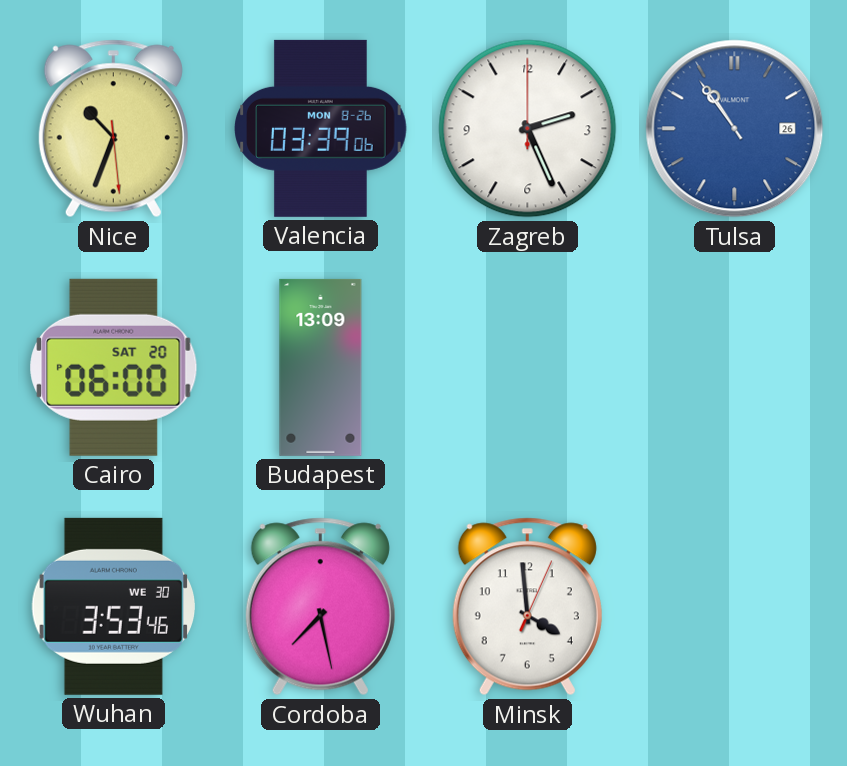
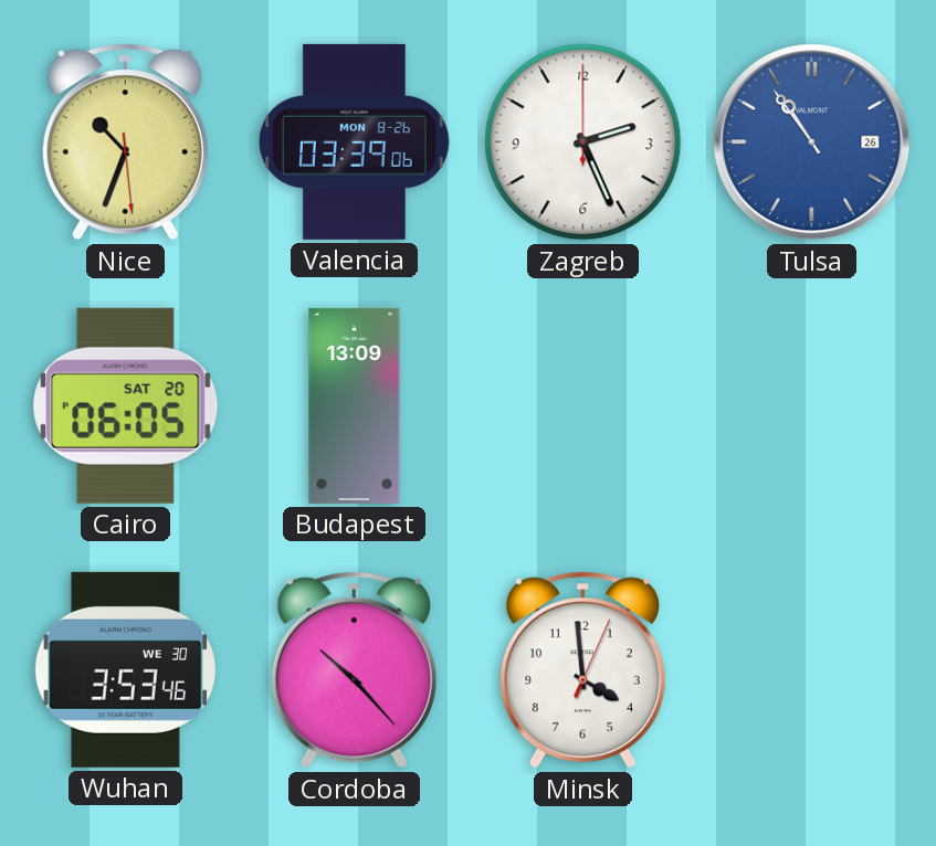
Cairo: 06:00 -> 06:05
Cordoba: 7:28 -> 10:23
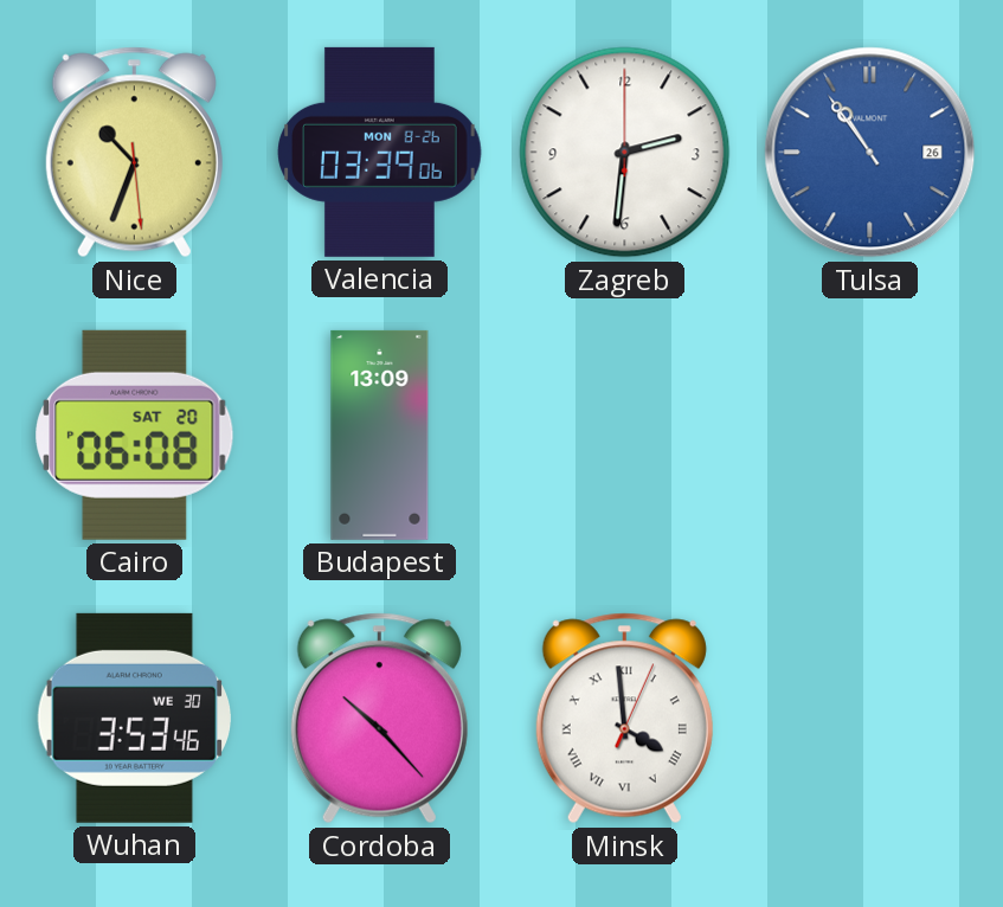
Zagreb: 2:26 -> 2:31
Cairo: 06:05 -> 06:08
Minsk numerals: Arabic -> Roman
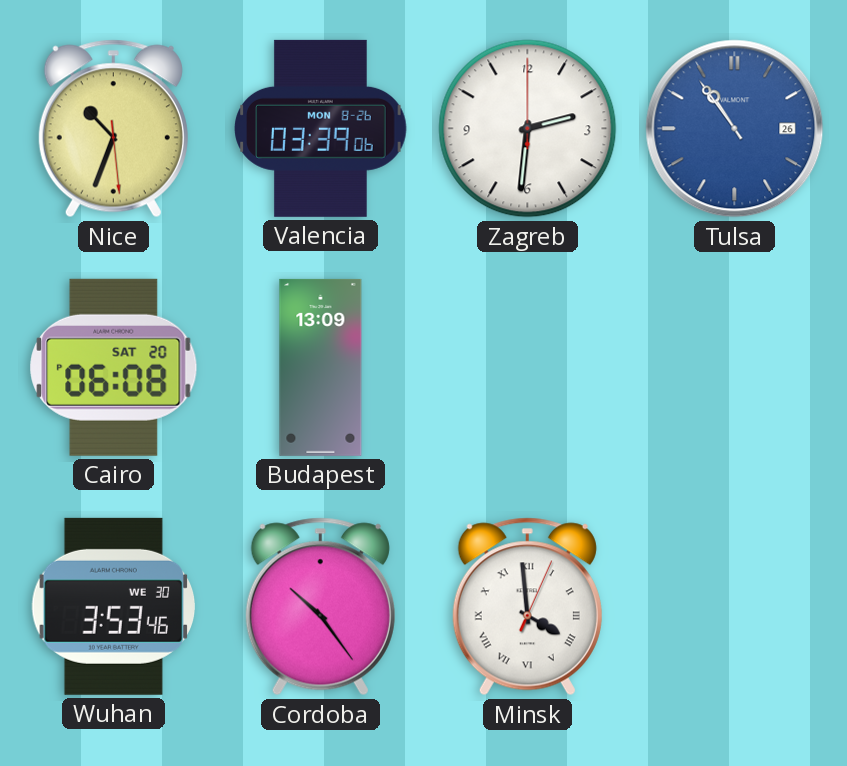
Cordoba: 10:23 -> 10:24
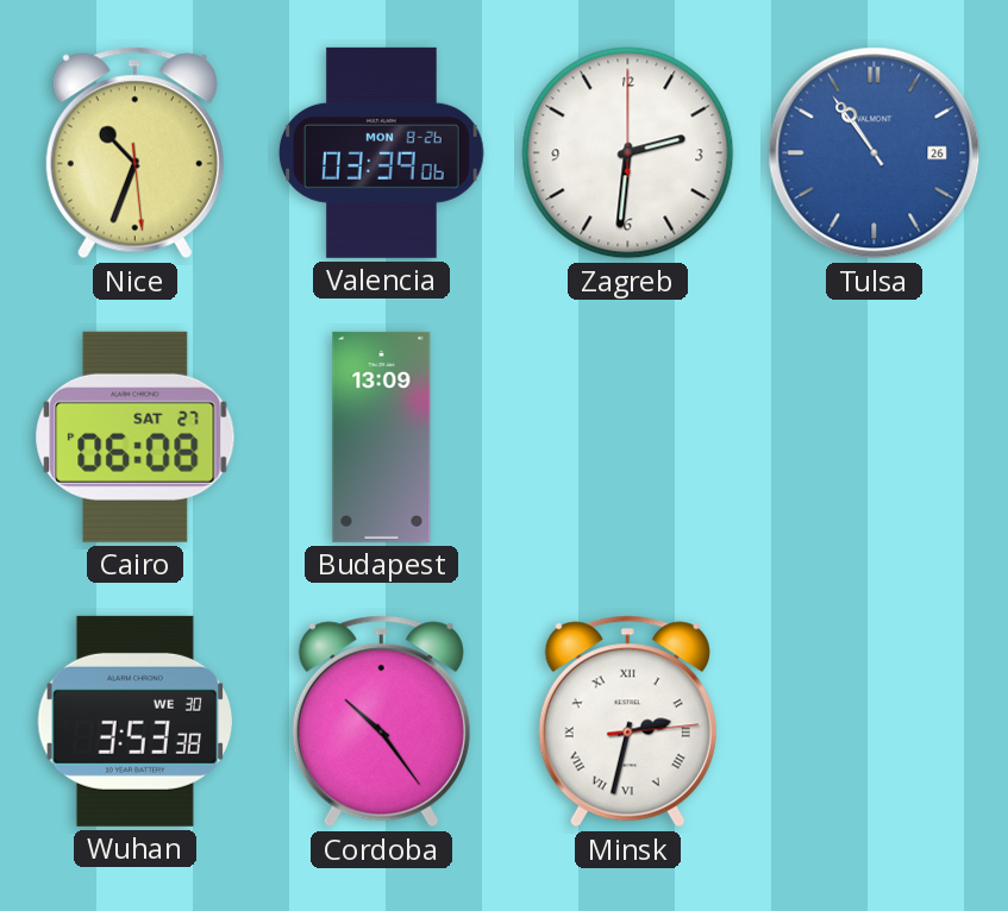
Cairo date: SAT 20 -> SAT 27
Wuhan: 3:53:46 -> 3:53:38
Minsk: 3:59 -> 2:32
